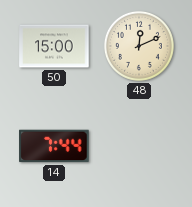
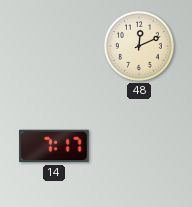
50: 15:00 -> none
14: 7:44 -> 7:17
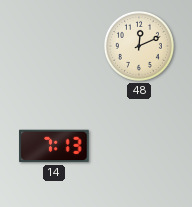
14: 7:17 -> 7:13
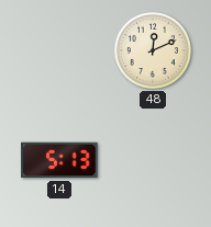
14: 7:13 -> 5:13
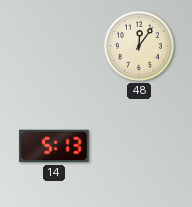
48: 12:11 -> 12:06
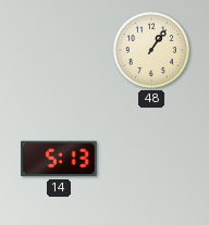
48: 12:06 -> 1:06
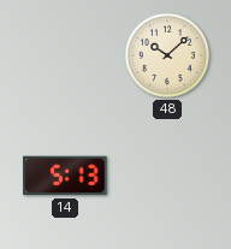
48: 1:06 -> 10:08
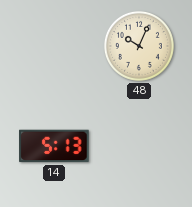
48: 10:08 -> 10:04
